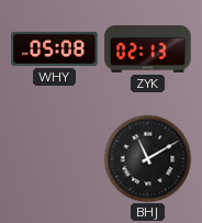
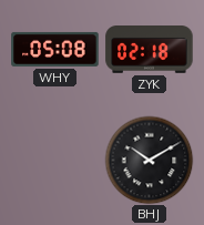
ZYK: 02:13 -> 02:18
BHJ: 11:10 -> 10:10
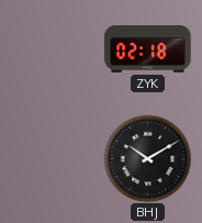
WHY: 05:08 -> none
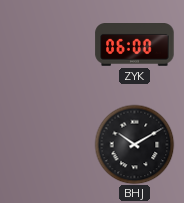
ZYK: 02:18 -> 06:00
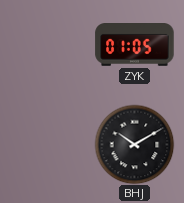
ZYK: 06:00 -> 01:05
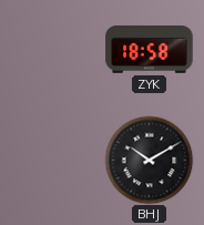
ZYK: 01:05 -> 18:58
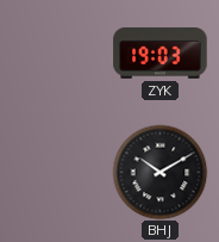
ZYK: 18:58 -> 19:03
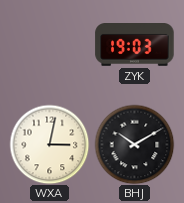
WXA: none -> 3:02
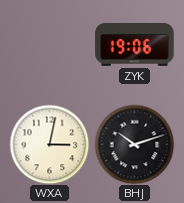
ZYK: 19:03 -> 19:06
BHJ: 10:10 -> 10:12
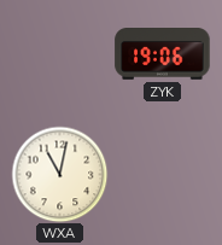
WXA: 3:02 -> 11:02
BHJ: 10:12 -> none
